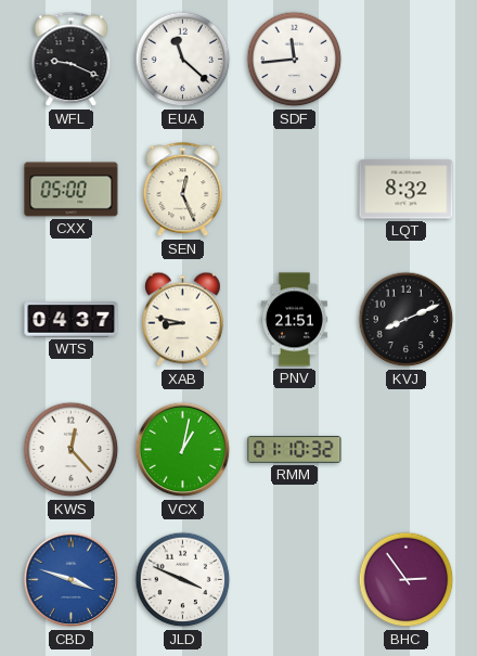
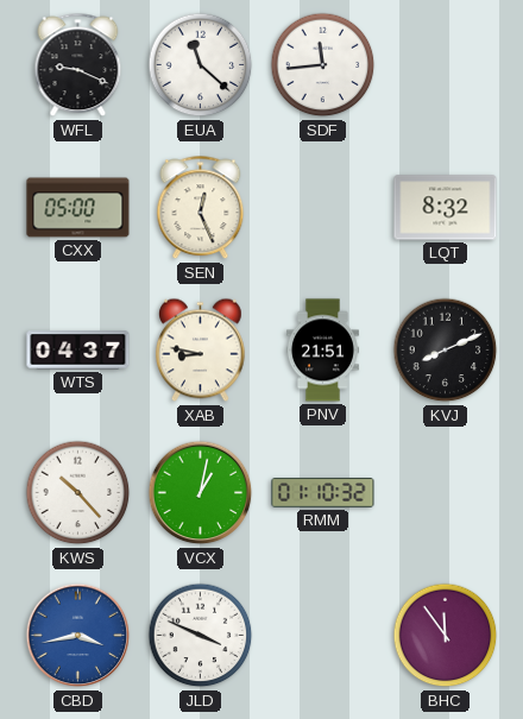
KWS: 12:23 -> 10:23
CBD: 3:48 -> 3:43
BHC: 2:54 -> 11:54
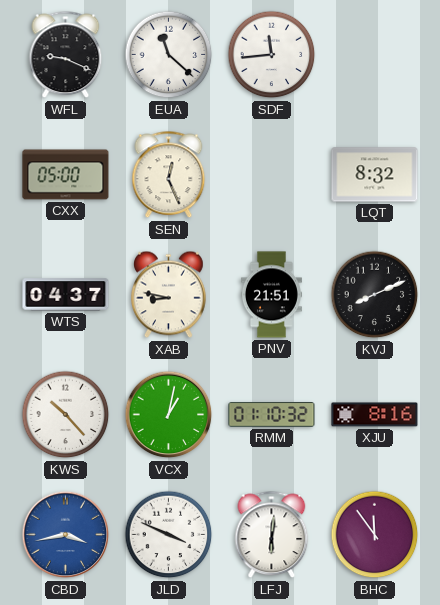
XJU: none -> 8:16
LFJ: none -> 6:01
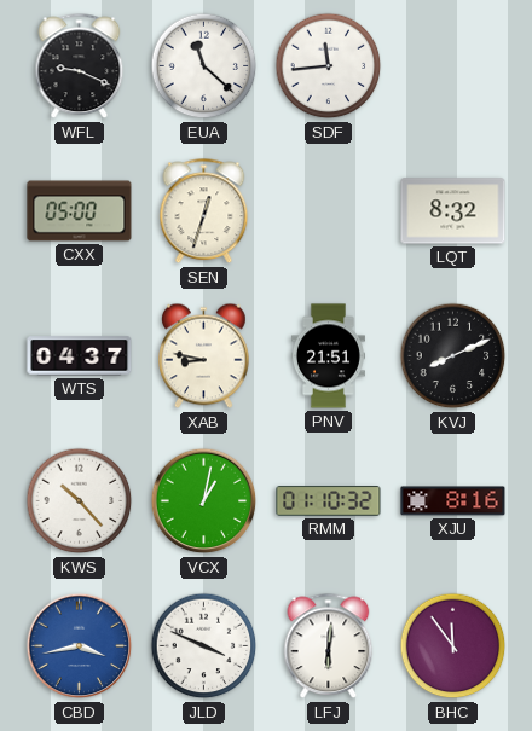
SEN: 12:26 -> 12:33
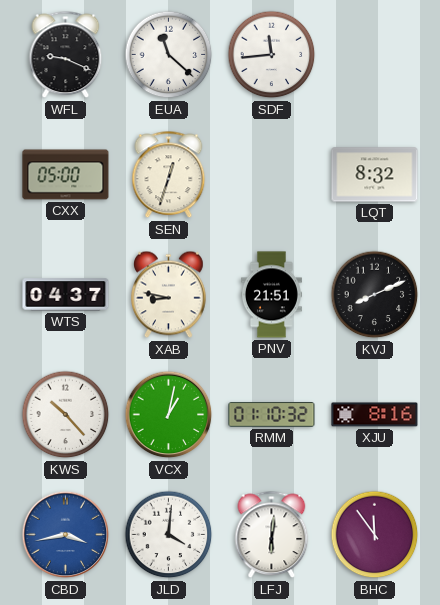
JLD: 3:49 -> 4:01
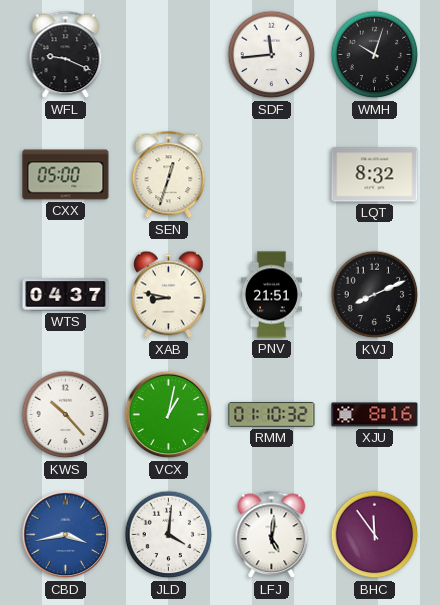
EUA: 11:22 -> none
WMH: none -> 10:03
LFJ: 6:01 -> 5:01
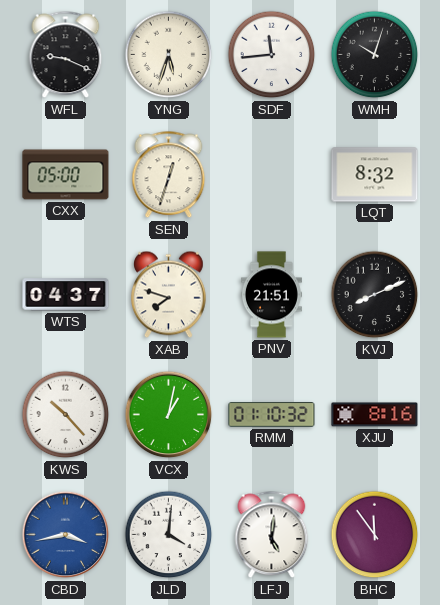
YNG: none -> 5:33
XAB: 8:47 -> 7:48
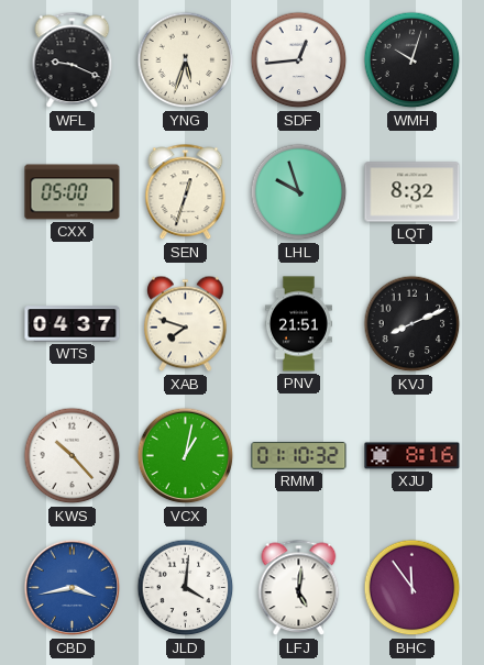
SDF: 11:44 -> 12:44
LHL: none -> 9:57
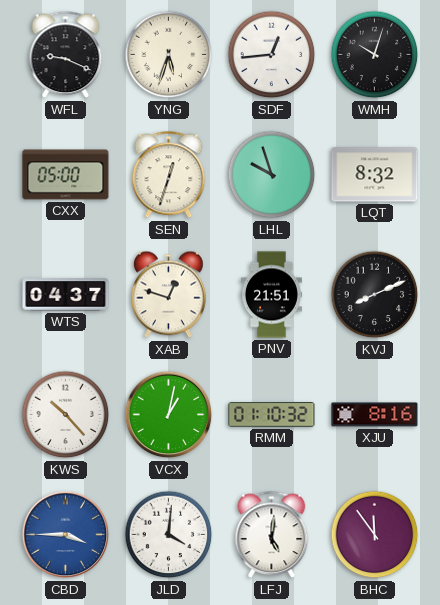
XAB: 7:48 -> 12:48
CBD: 3:43 -> 3:45
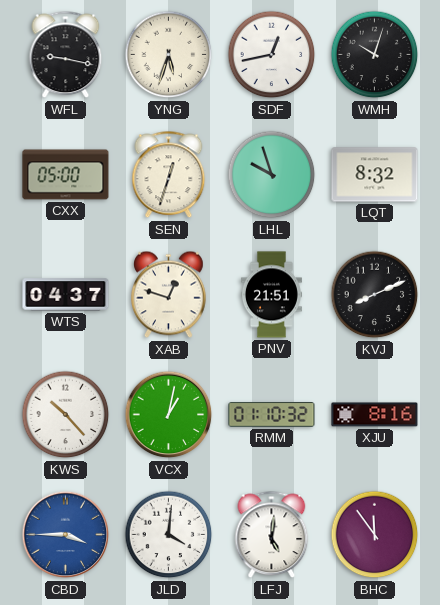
WFL: 9:19 -> 9:17
SDF: 12:44 -> 12:43
